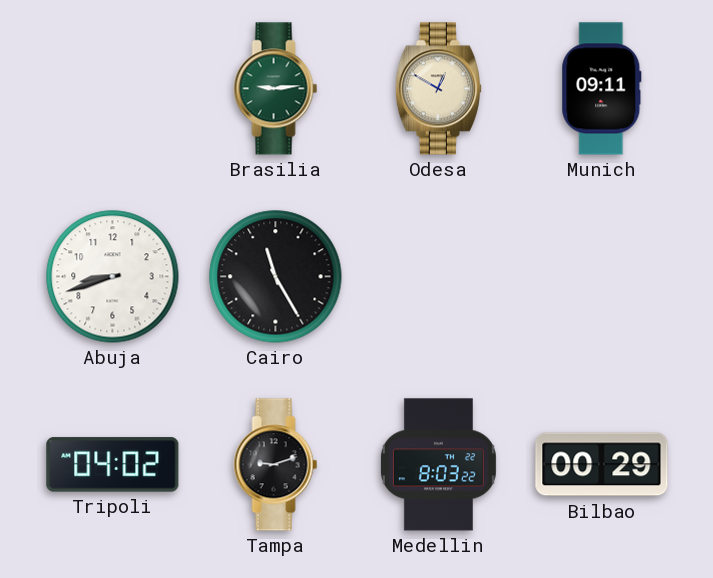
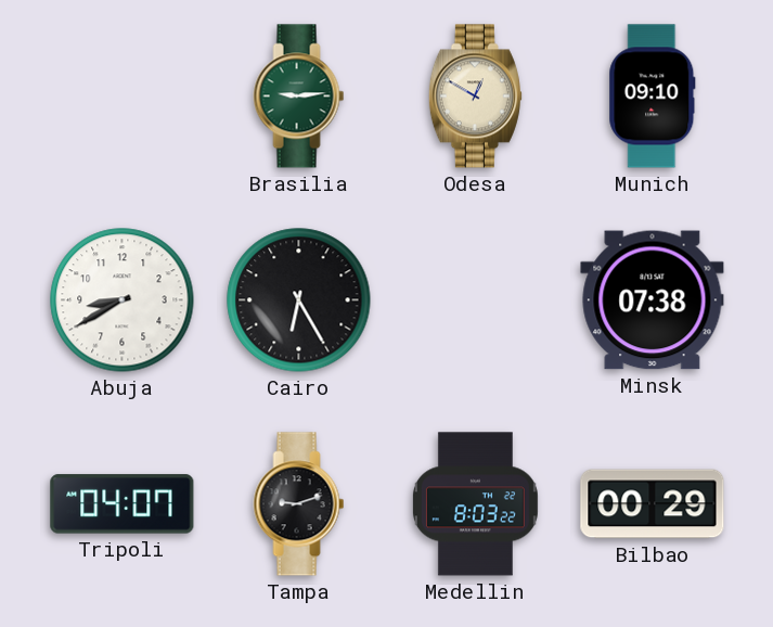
Munich: 09:11 -> 09:10
Abuja: 8:42 -> 8:40
Cairo: 11:25 -> 6:25
Minsk: none -> 07:38
Tripoli: 04:02 -> 04:07
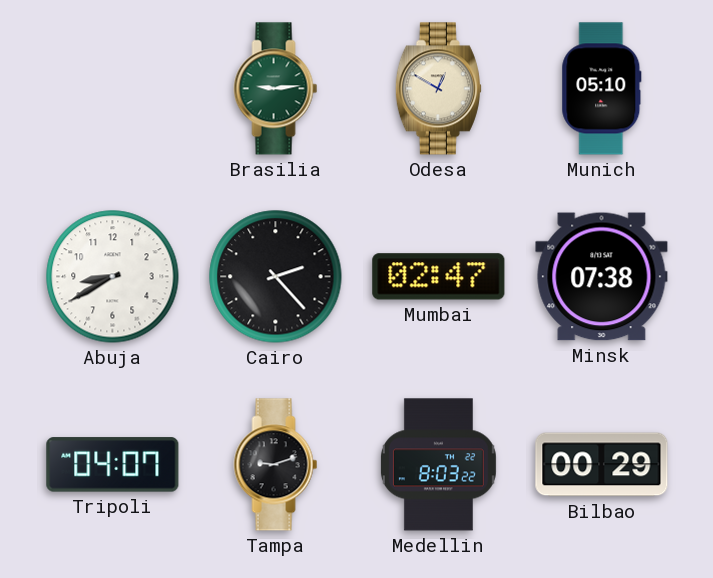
Munich: 09:10 -> 05:10
Cairo: 6:25 -> 2:23
Mumbai: none -> 02:47
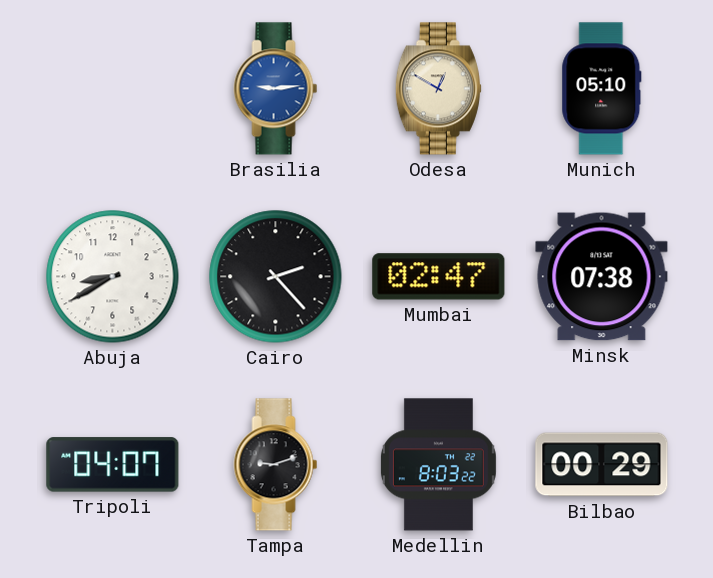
Brasilia dial: green -> blue
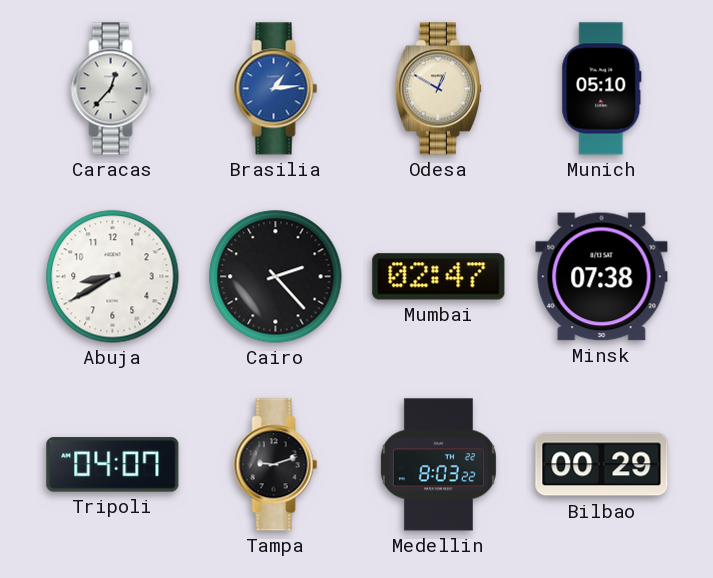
Caracas: none -> 12:37
Brasilia: 9:14 -> 1:14
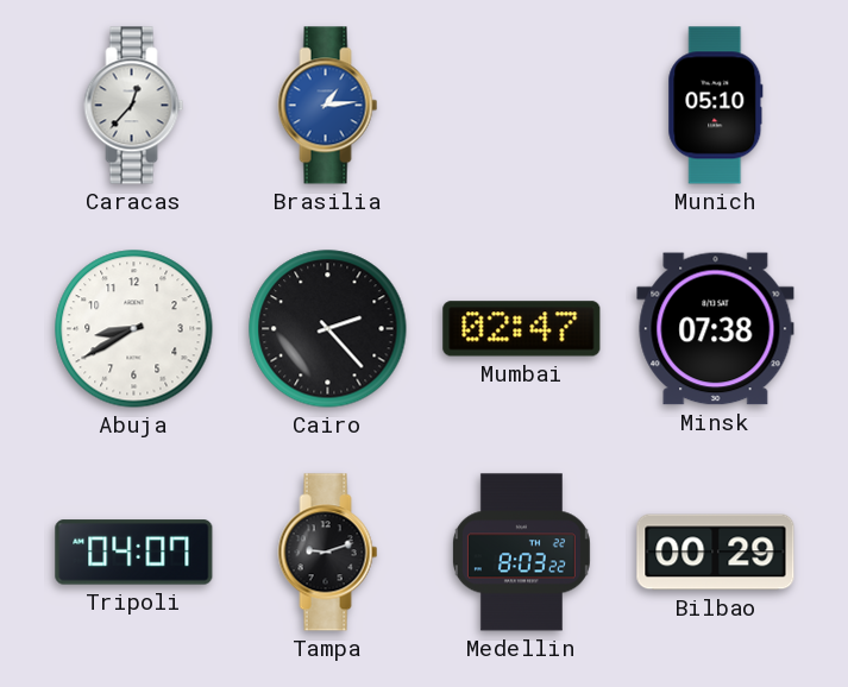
Odesa: 12:50 -> none
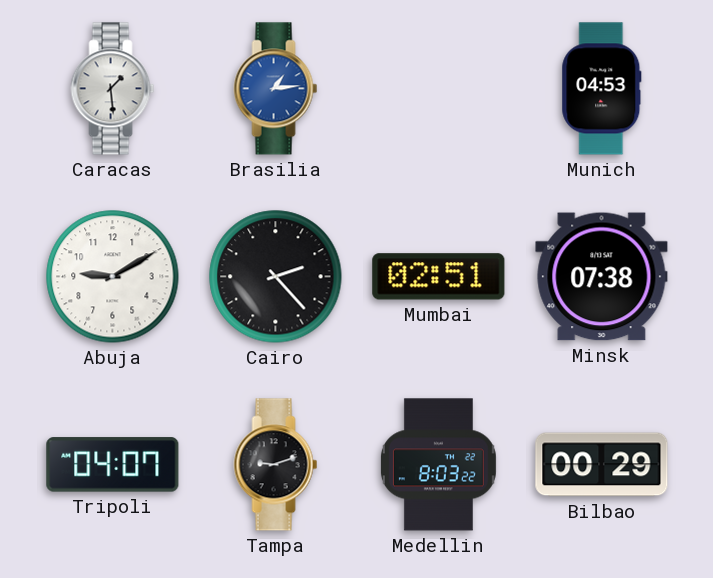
Caracas: 12:37 -> 1:29
Munich: 05:10 -> 04:53
Abuja: 8:40 -> 9:10
Mumbai: 02:47 -> 02:51
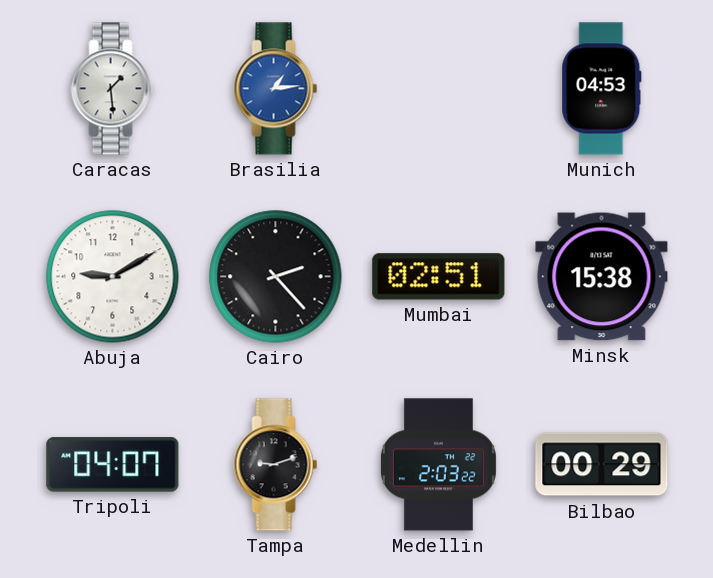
Minsk: 07:38 -> 15:38
Medellin: 8:03 -> 2:03
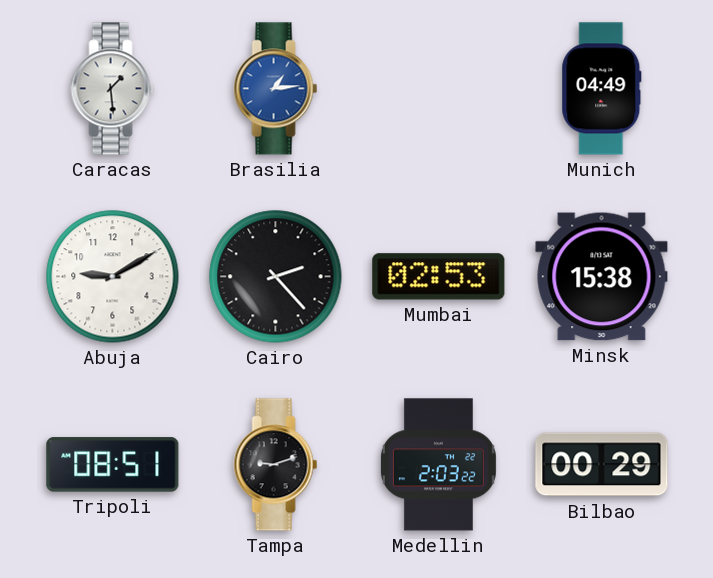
Munich: 04:53 -> 04:49
Mumbai: 02:51 -> 02:53
Tripoli: 04:07 -> 08:51
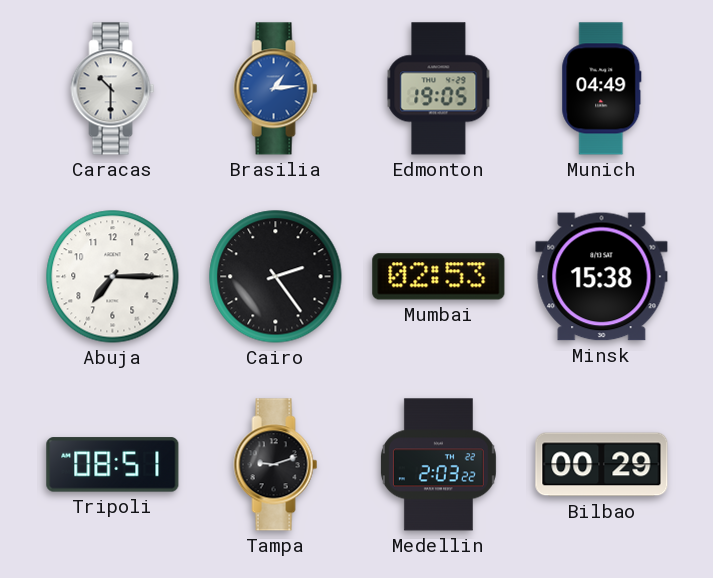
Caracas: 1:29 -> 10:30
Edmonton: none -> 19:05
Abuja: 9:10 -> 7:15
Cairo: 2:23 -> 2:24
